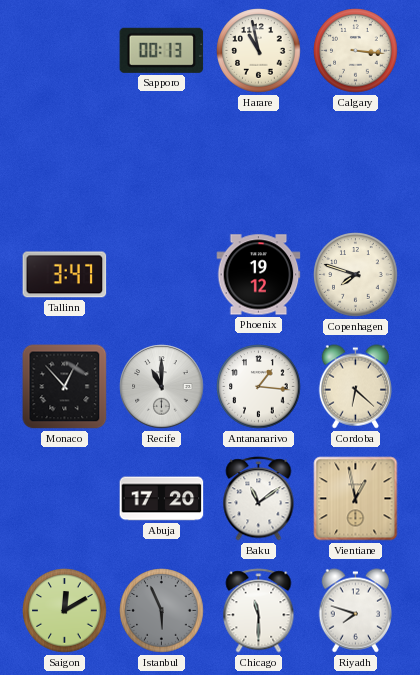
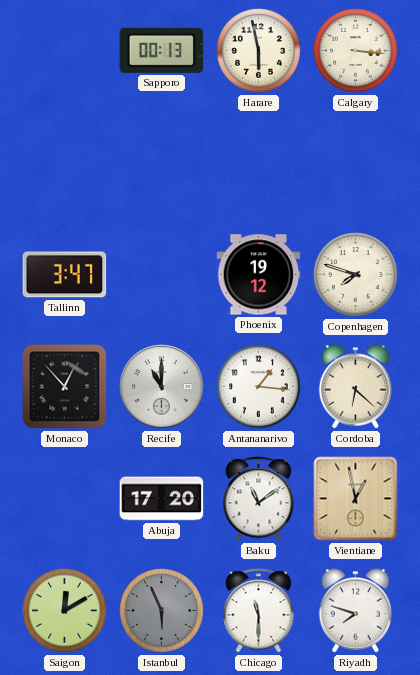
Harare: 10:58 -> 5:58
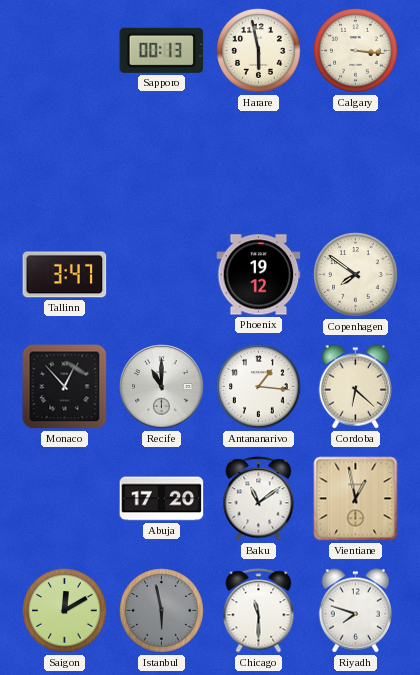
Copenhagen: 7:48 -> 7:51
Istanbul: 5:56 -> 5:58
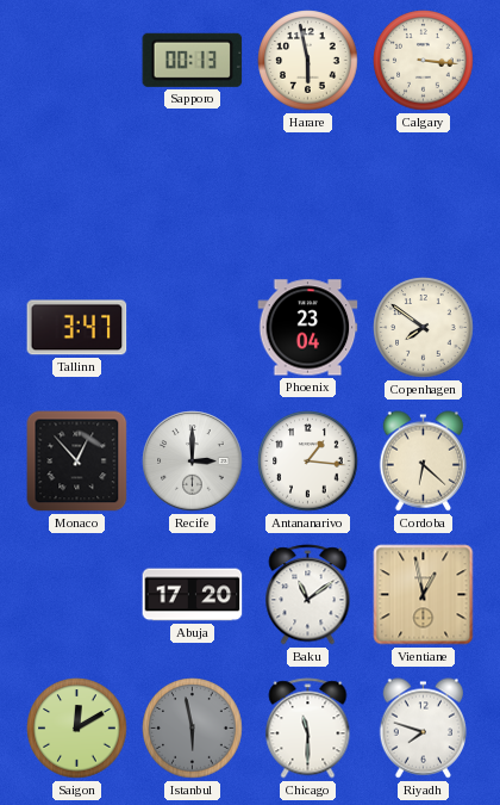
Phoenix: 19:12 -> 23:04
Recife: 11:00 -> 3:00
